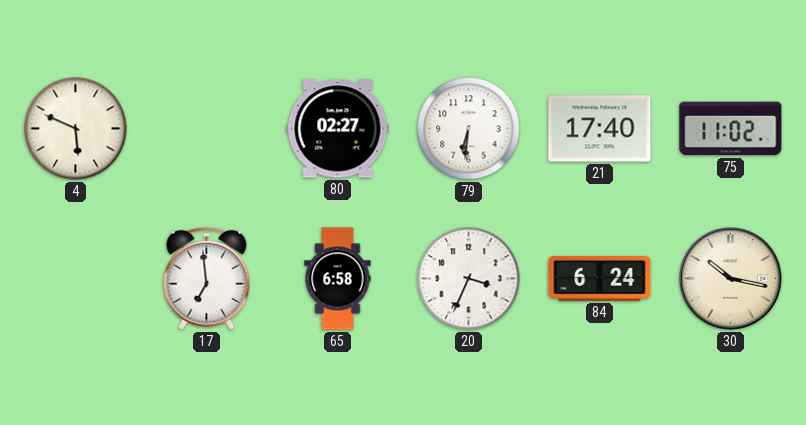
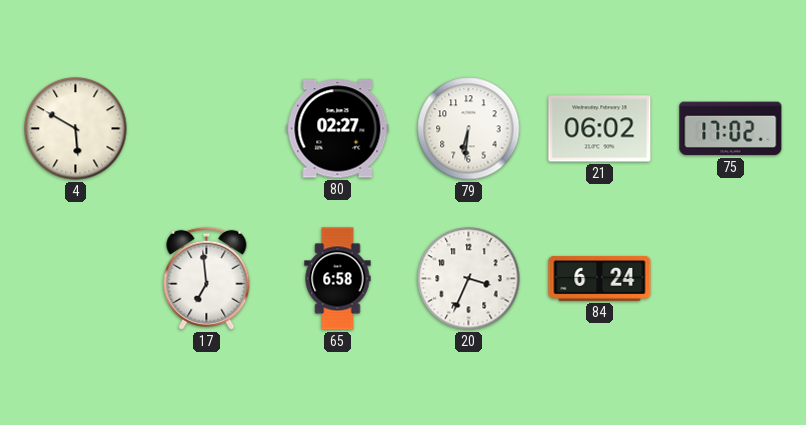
4: 5:49 -> 5:50
21: 17:40 -> 06:02
75: 11:02 -> 17:02
30: 10:17 -> none
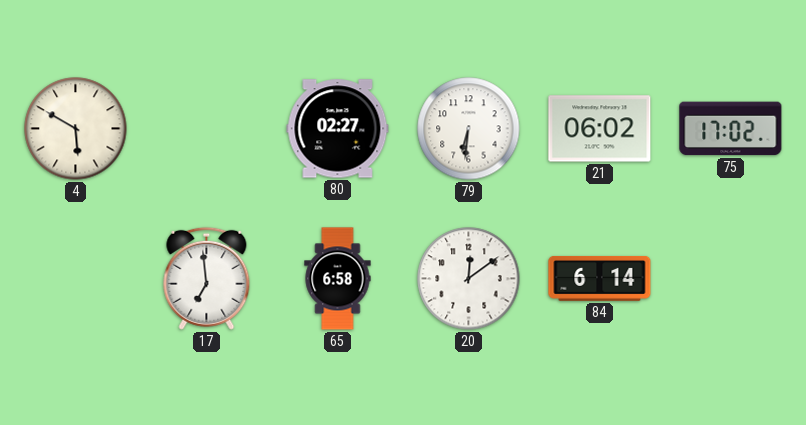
20: 3:34 -> 12:09
84: 6:24 -> 6:14
